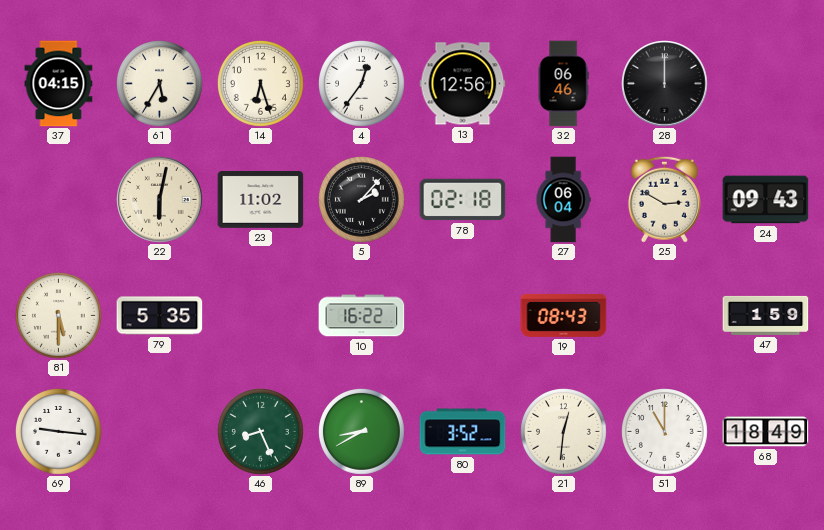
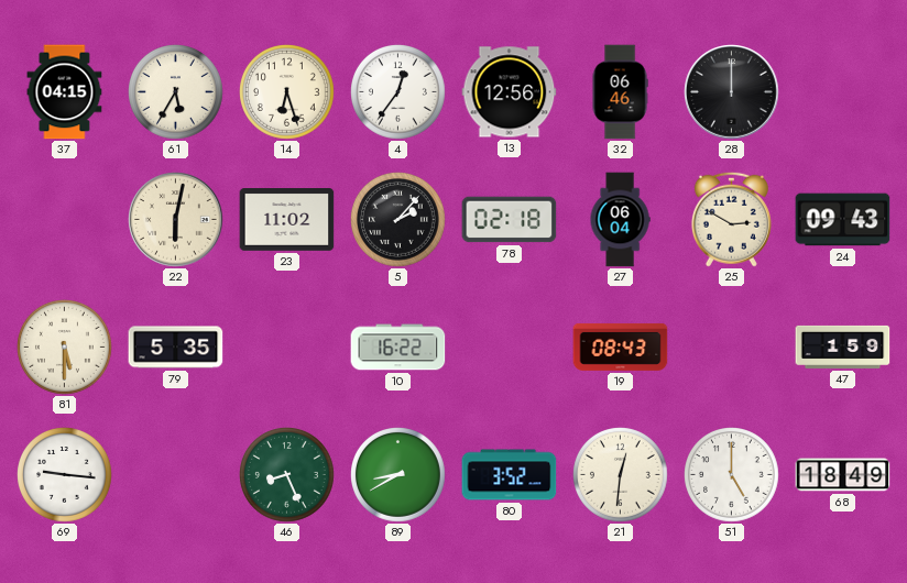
51: 11:00 -> 5:00
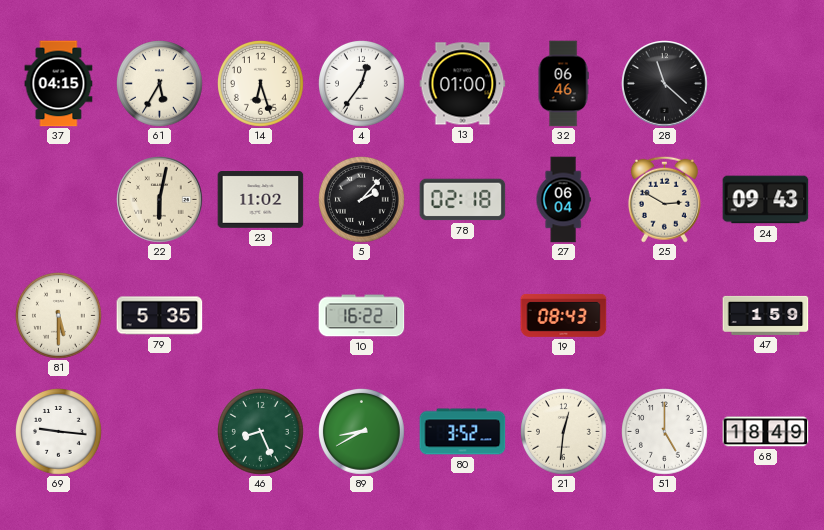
13: 12:56 -> 01:00
28: 12:00 -> 11:22
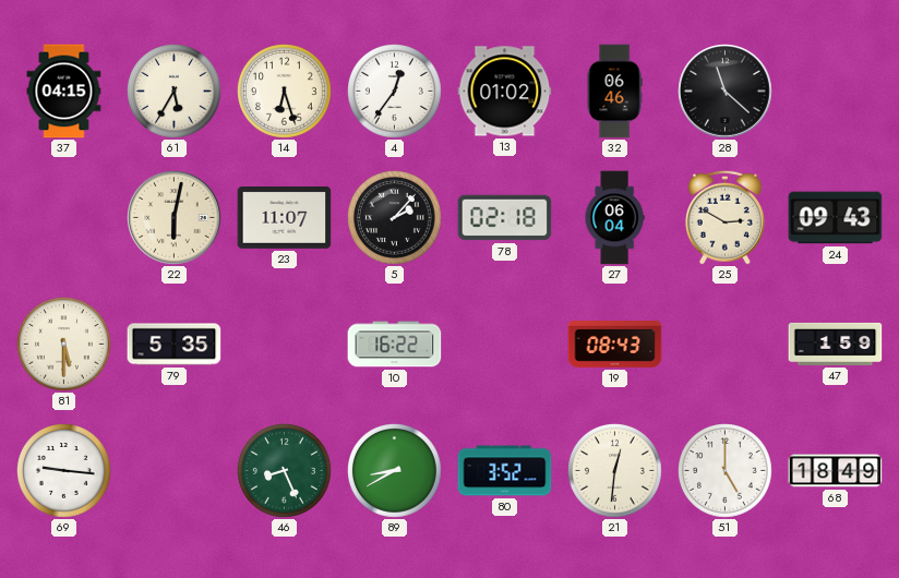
13: 01:00 -> 01:02
23: 11:02 -> 11:07
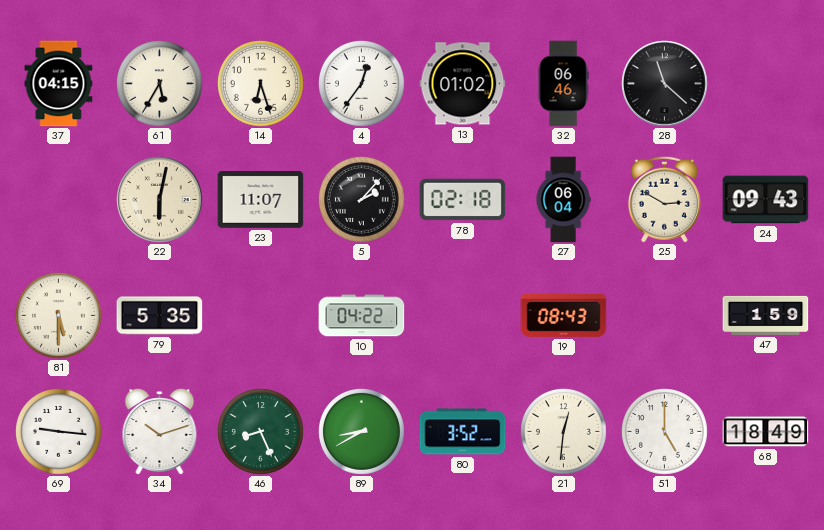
10: 16:22 -> 04:22
34: none -> 10:12
